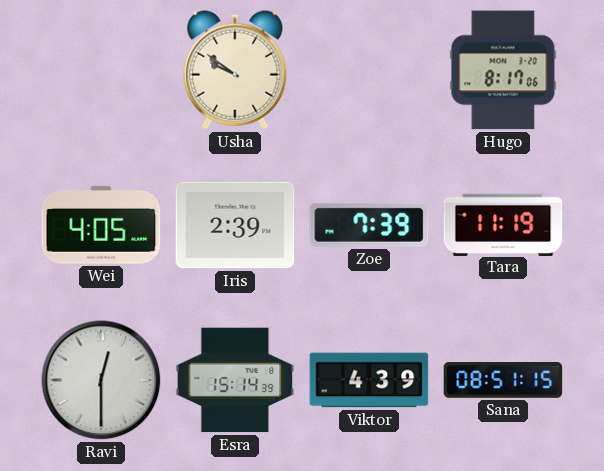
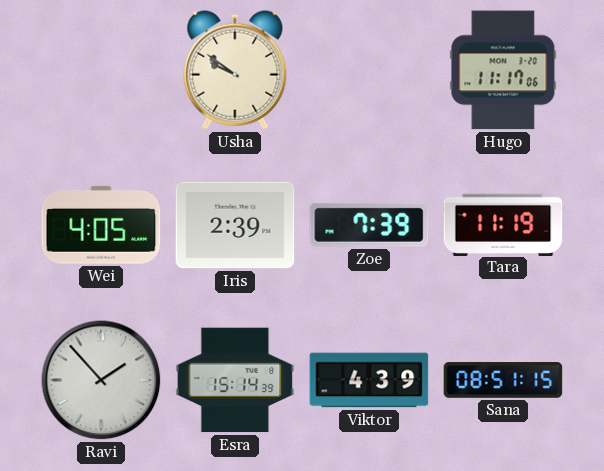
Hugo: 8:17 -> 11:17
Ravi: 12:30 -> 1:53
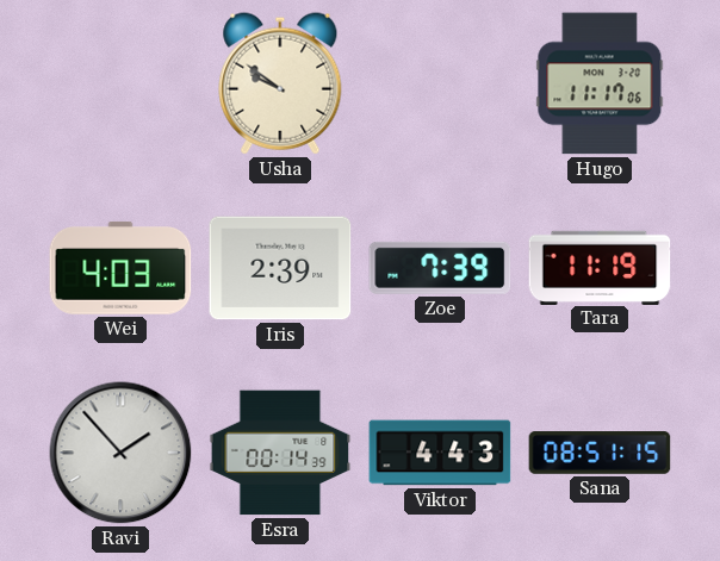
Wei: 4:05 -> 4:03
Esra: 15:14 -> 00:14
Viktor: 4:39 -> 4:43
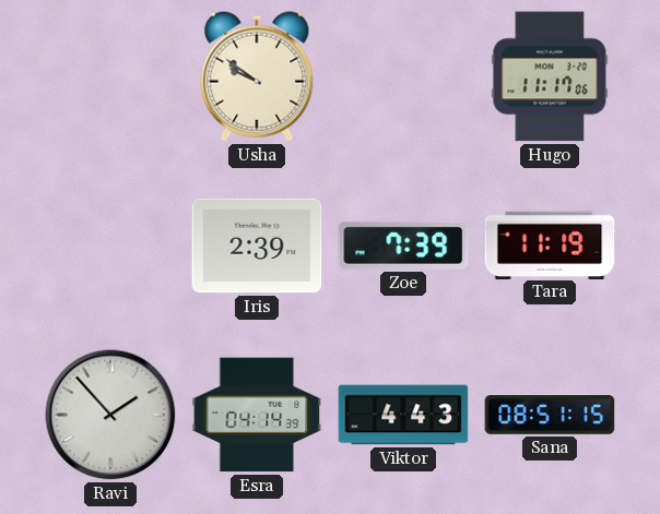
Wei: 4:03 -> none
Esra: 00:14 -> 04:14
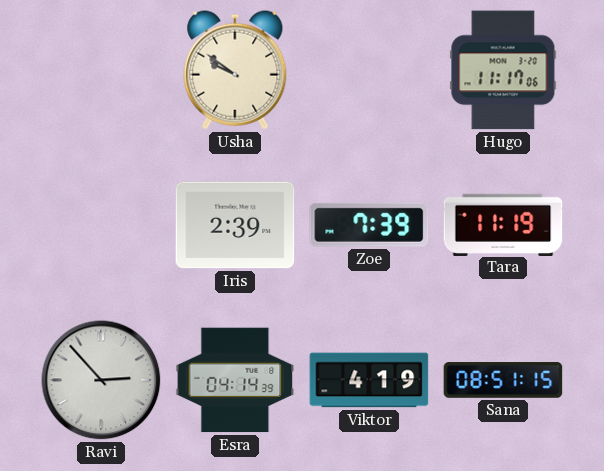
Ravi: 1:53 -> 2:53
Viktor: 4:43 -> 4:19
